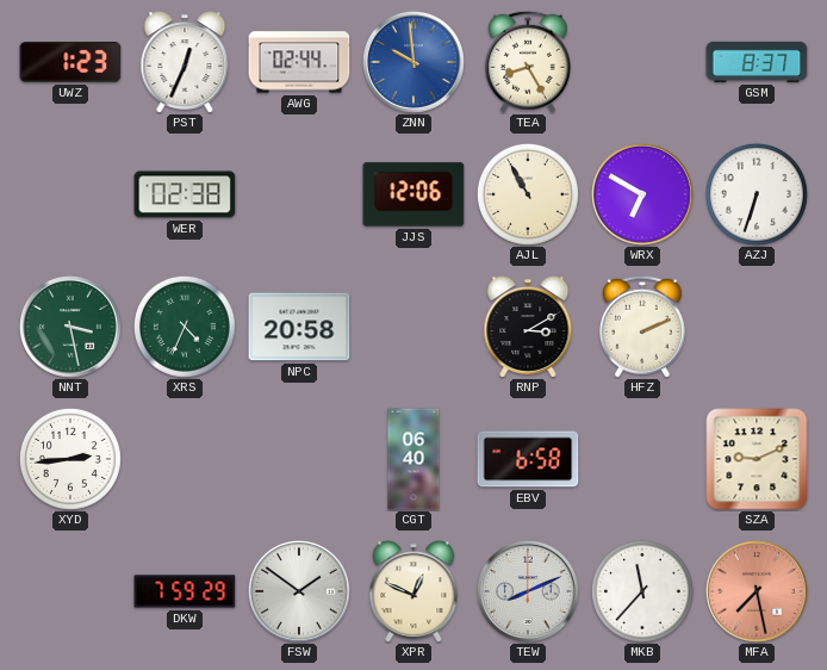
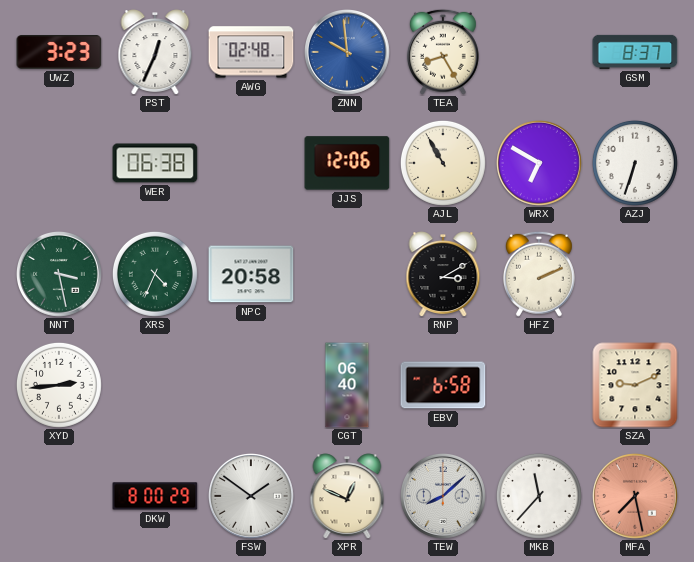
UWZ: 1:23 -> 3:23
AWG: 02:44 -> 02:48
WER: 02:38 -> 06:38
DKW: 7:59 -> 8:00
TEW: 8:11 -> 8:08
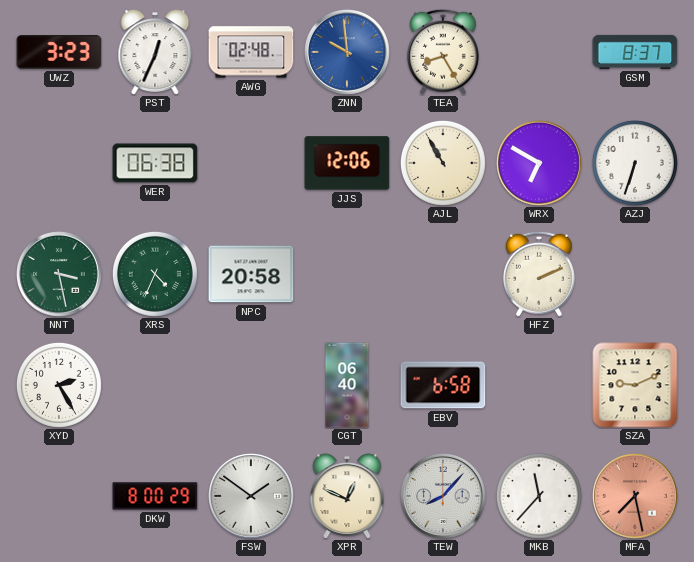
RNP: 3:10 -> none
XYD: 2:44 -> 2:25
TEW: 8:08 -> 8:07
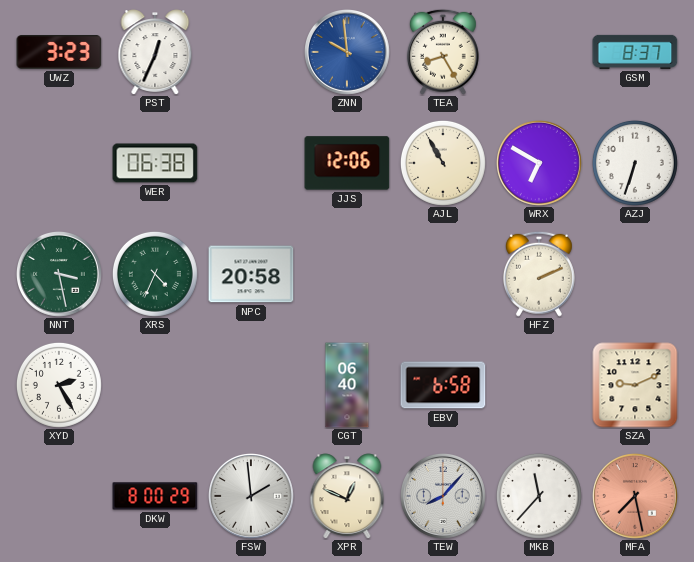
AWG: 02:48 -> none
FSW: 1:51 -> 1:59
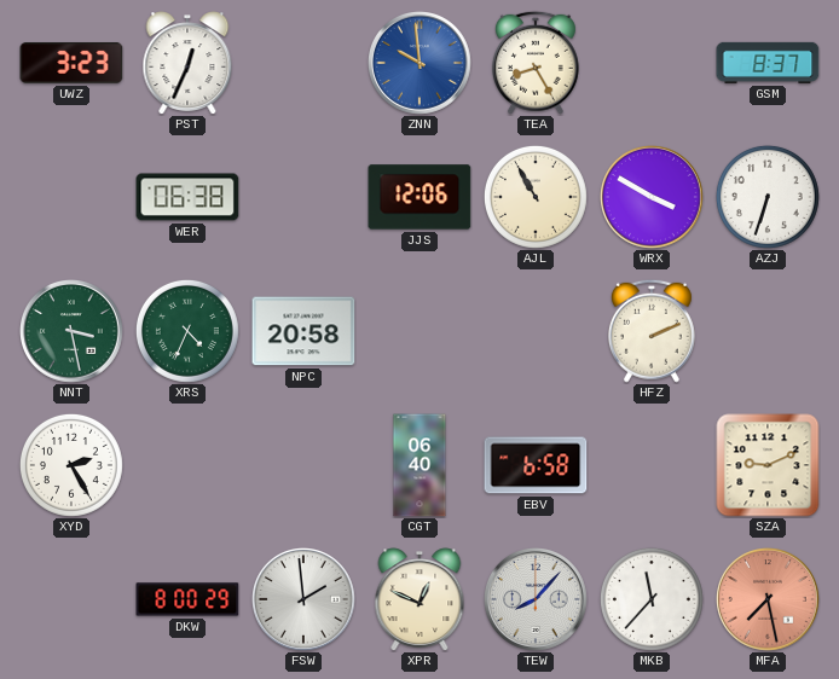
WRX: 6:50 -> 3:50
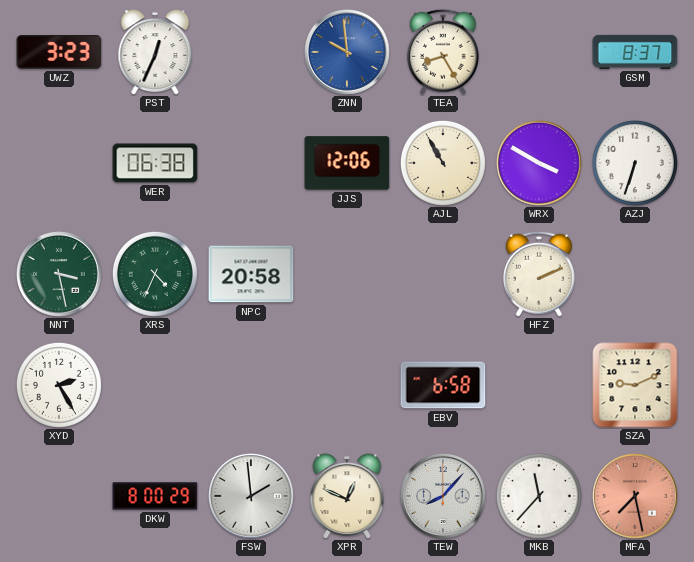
CGT: 06:40 -> none
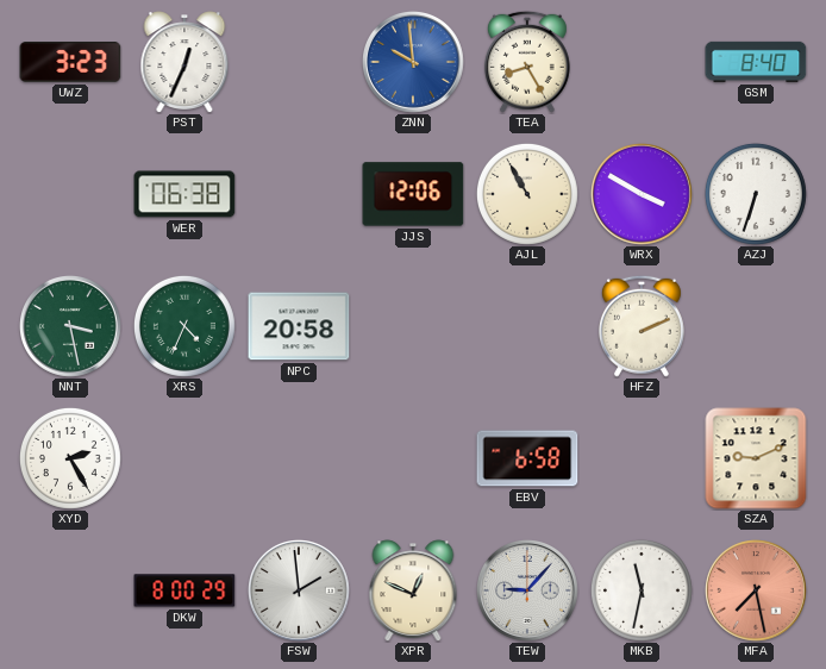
GSM: 8:37 -> 8:40
TEW: 8:07 -> 9:07
MKB: 11:37 -> 11:32
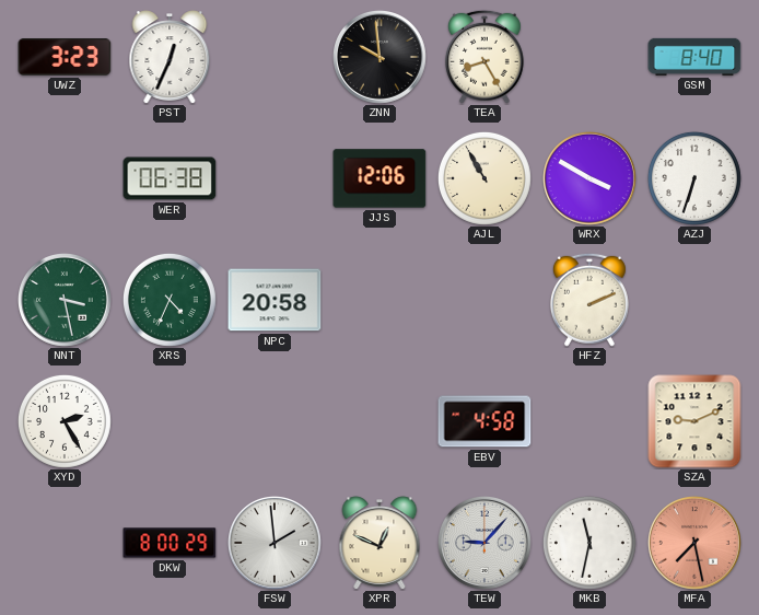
ZNN dial: blue -> black
EBV: 6:58 -> 4:58
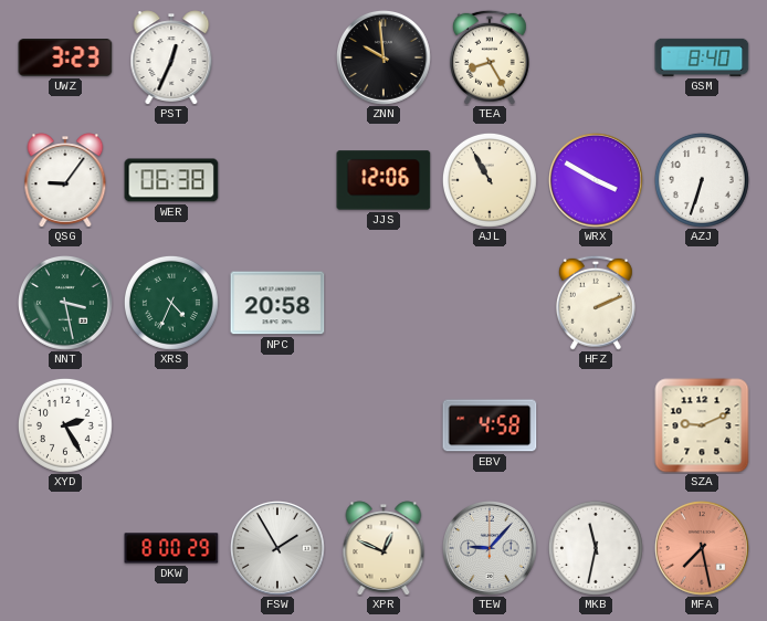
QSG: none -> 9:06
FSW: 1:59 -> 1:55
